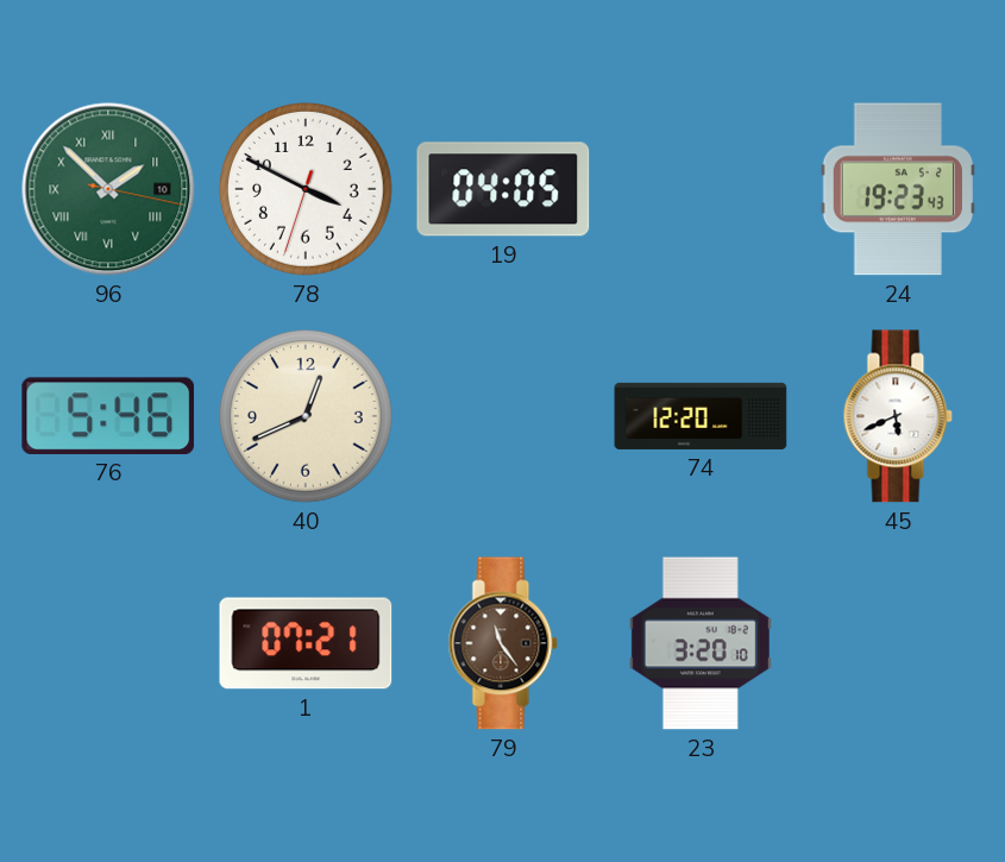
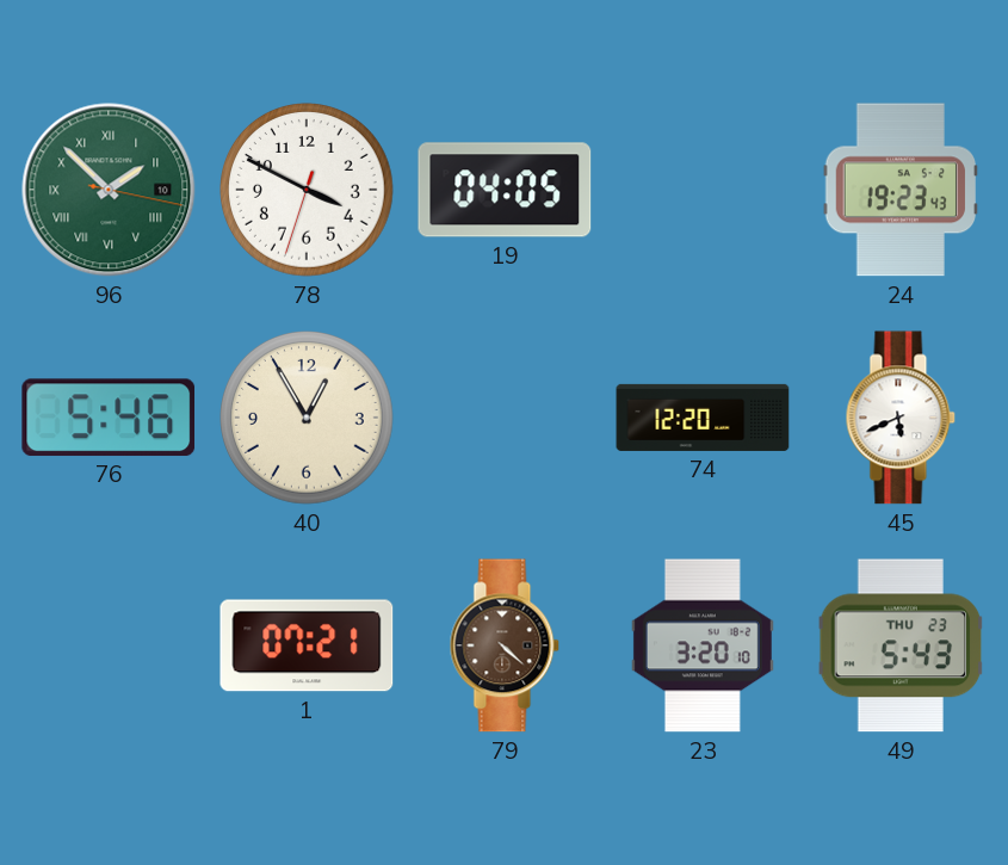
40: 12:41 -> 12:55
79: 11:24 -> 4:22
49: none -> 5:43
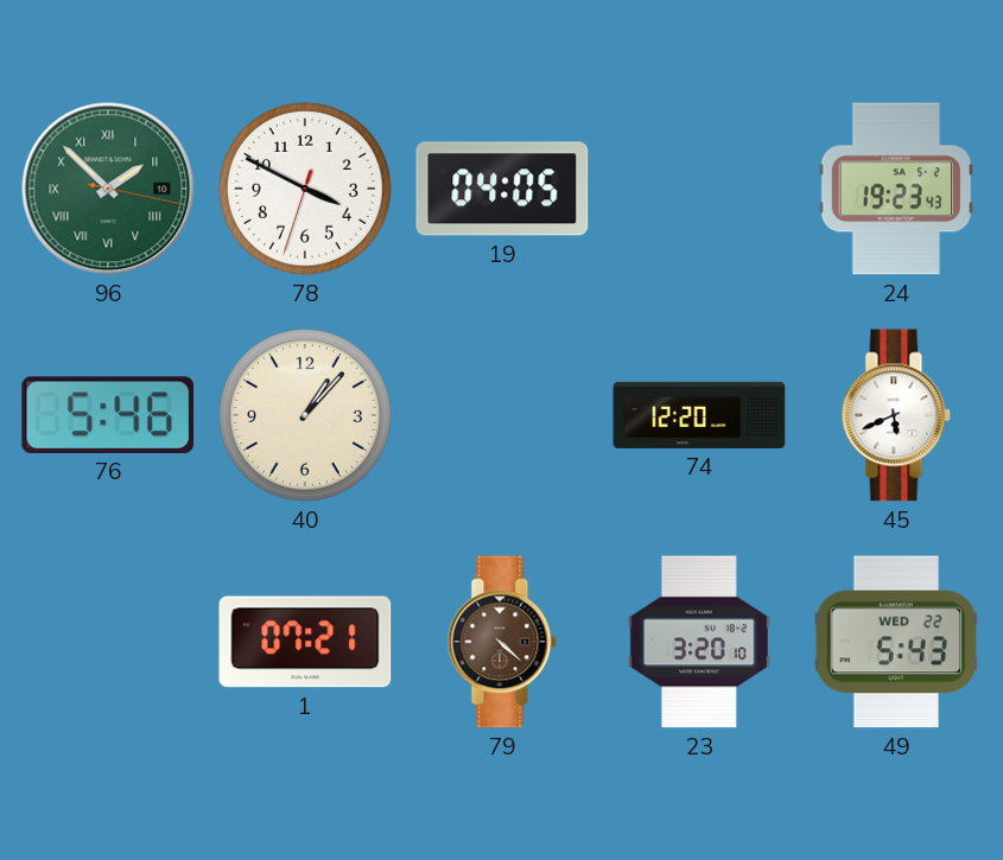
40: 12:55 -> 1:07
49 date: THU 23 -> WED 22
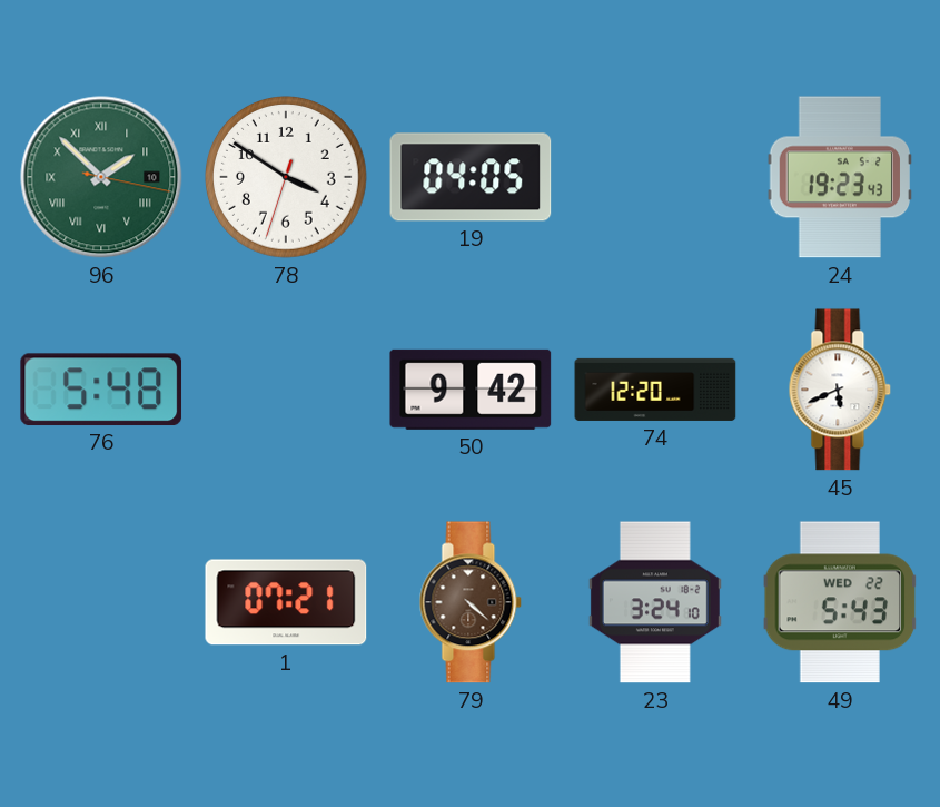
78: 3:49 -> 3:50
76: 5:46 -> 5:48
40: 1:07 -> none
50: none -> 9:42
23: 3:20 -> 3:24
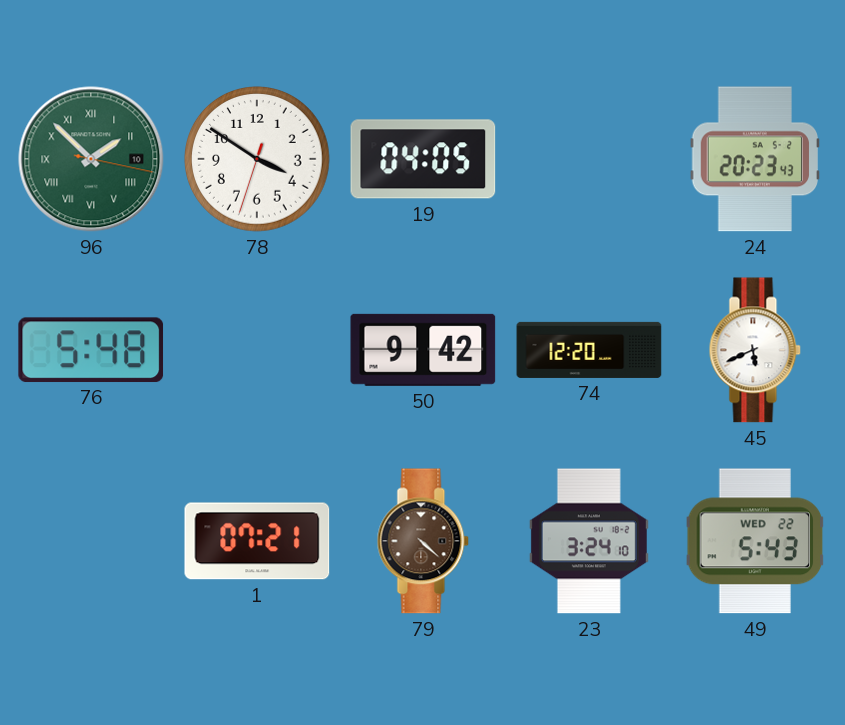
24: 19:23 -> 20:23
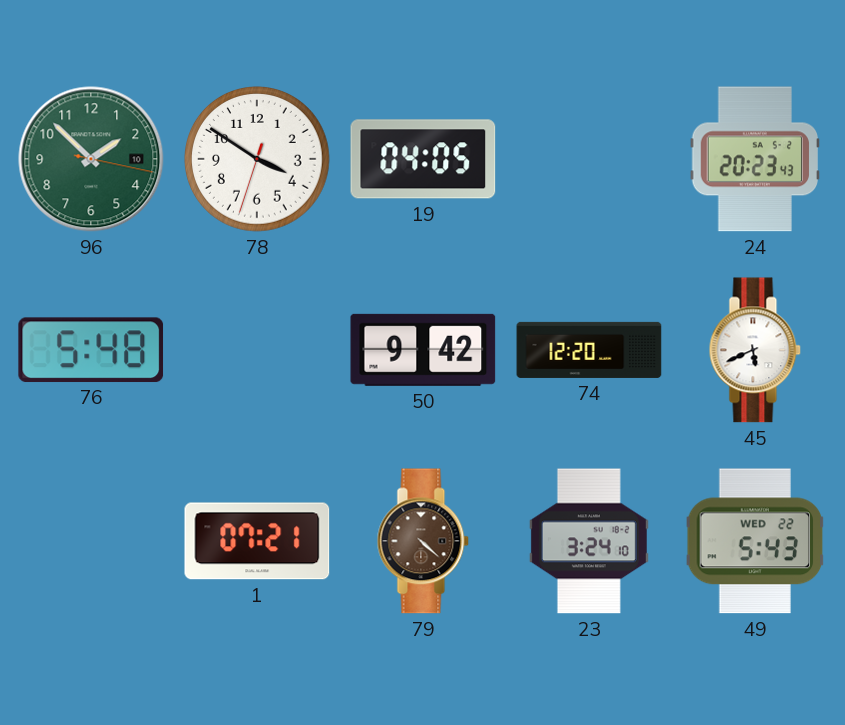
96 numerals: Roman -> Arabic
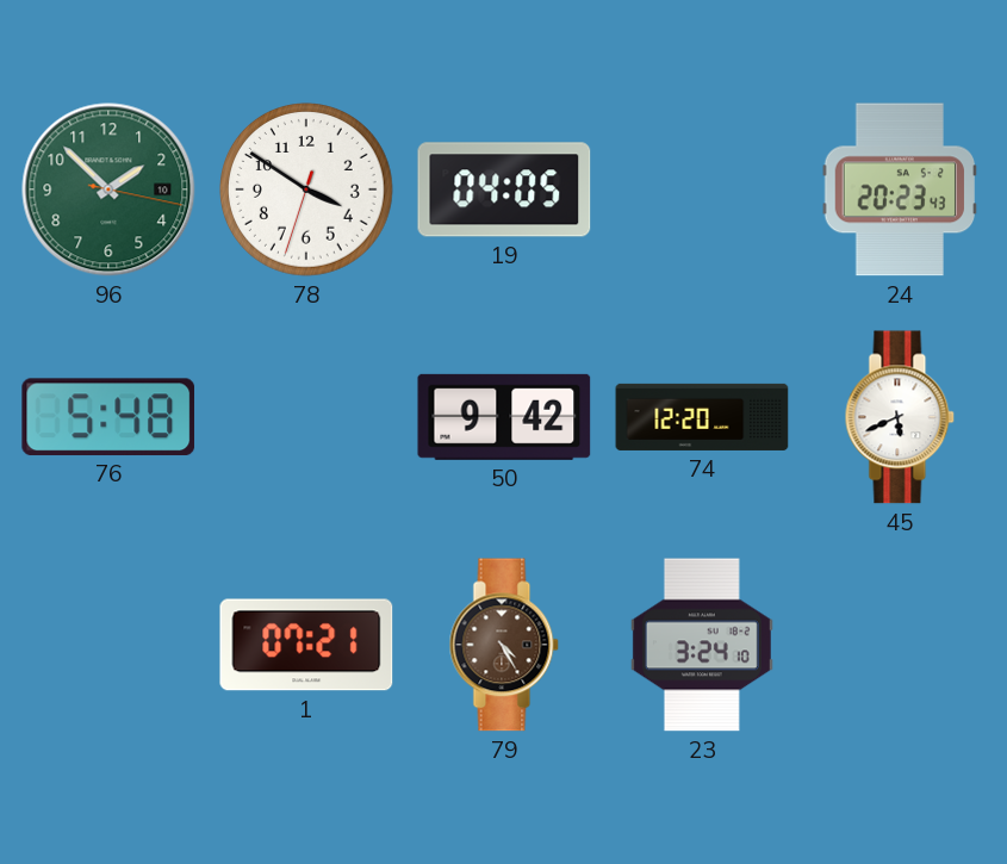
79: 4:22 -> 4:25
49: 5:43 -> none
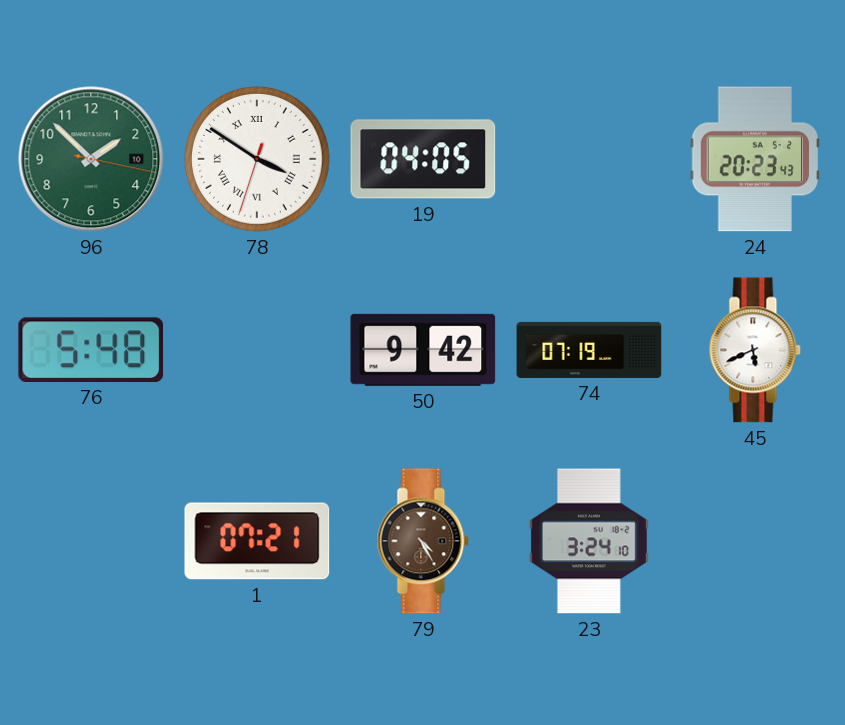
78 numerals: Arabic -> Roman
74: 12:20 -> 07:19
